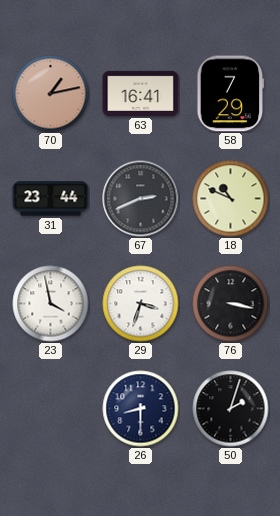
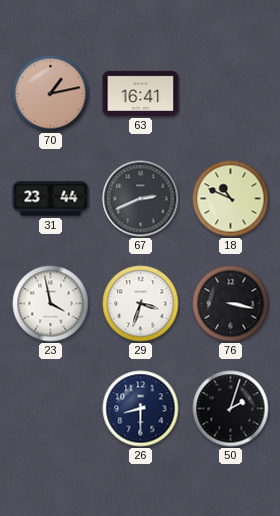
58: 7:29 -> none
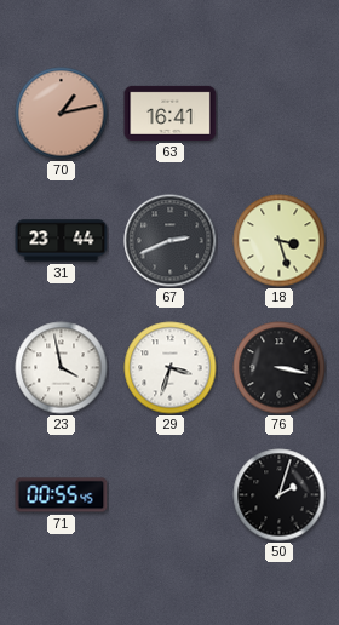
18: 10:49 -> 3:27
71: none -> 00:55
26: 8:30 -> none
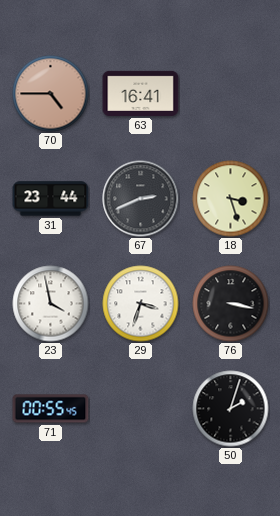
70: 1:13 -> 4:45
